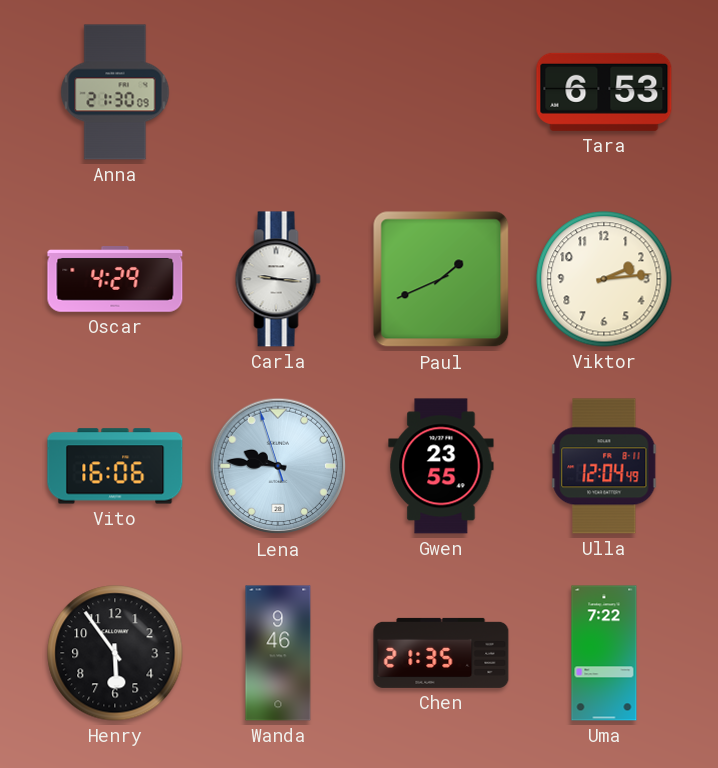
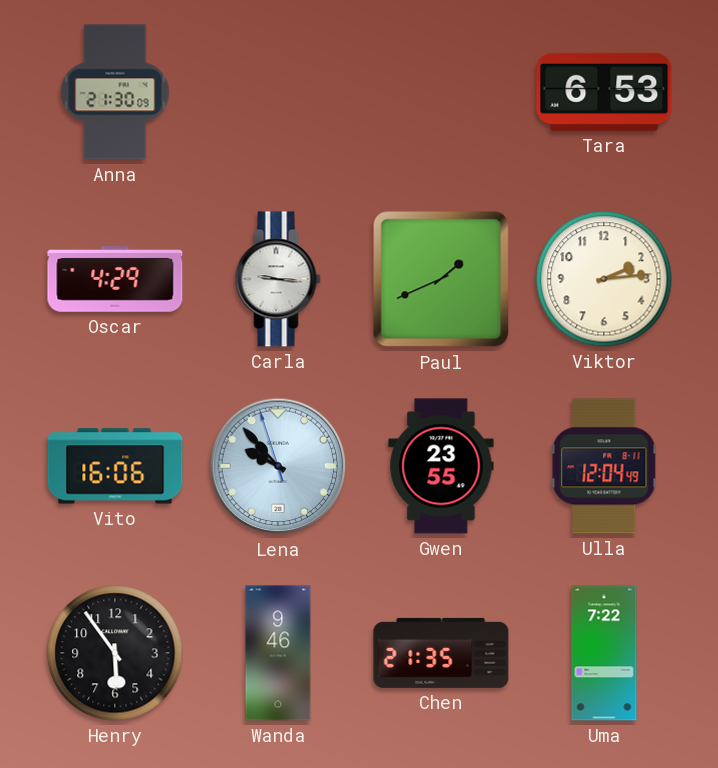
Lena: 9:45 -> 9:52
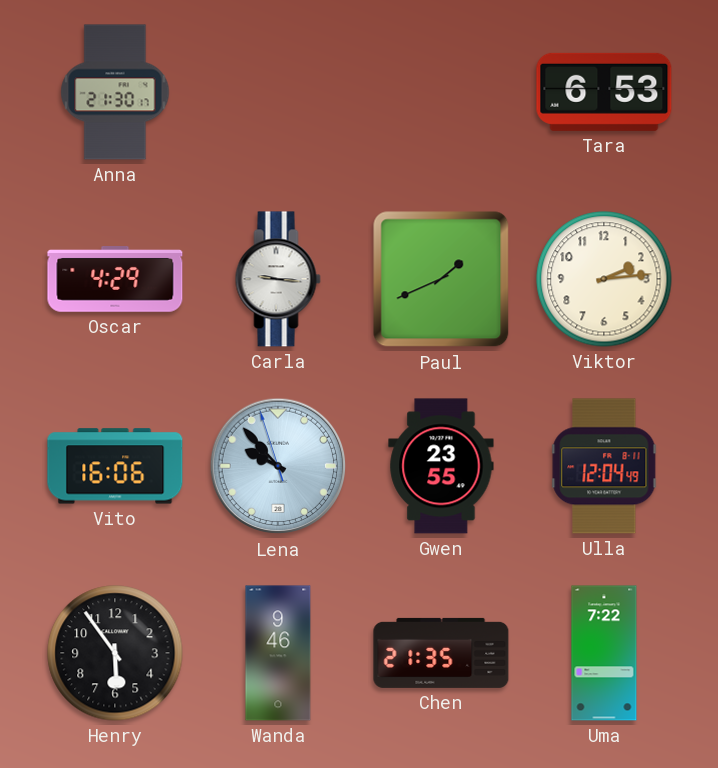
Anna: 21:30:09 -> 21:30:17
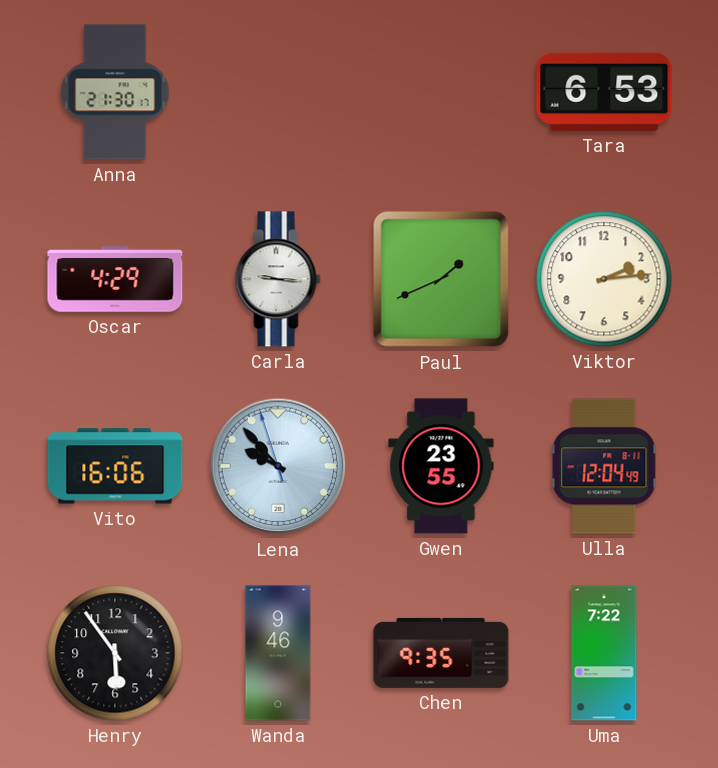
Chen: 21:35 -> 9:35
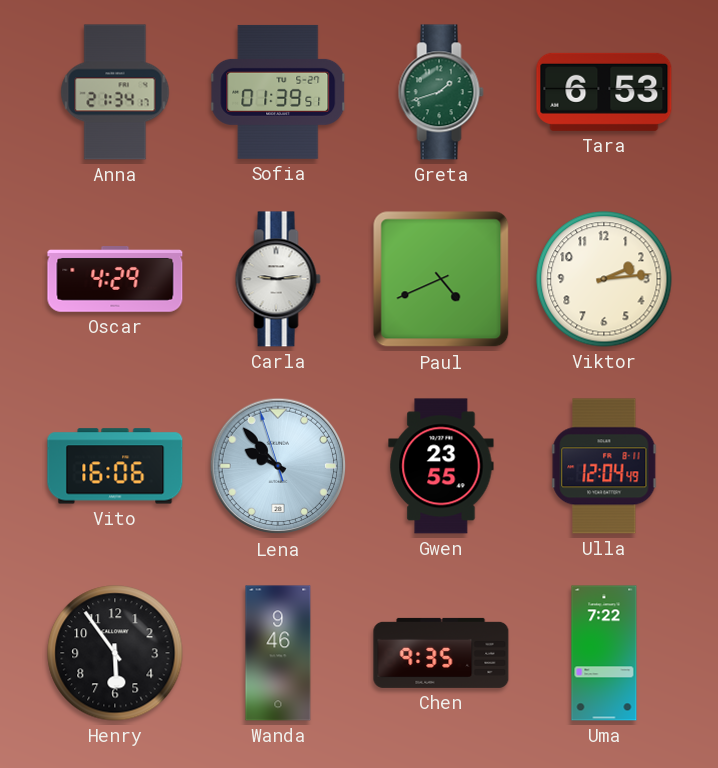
Anna: 21:30 -> 21:34
Sofia: none -> 01:39
Greta: none -> 1:42
Carla: 9:16 -> 9:14
Paul: 1:41 -> 4:41
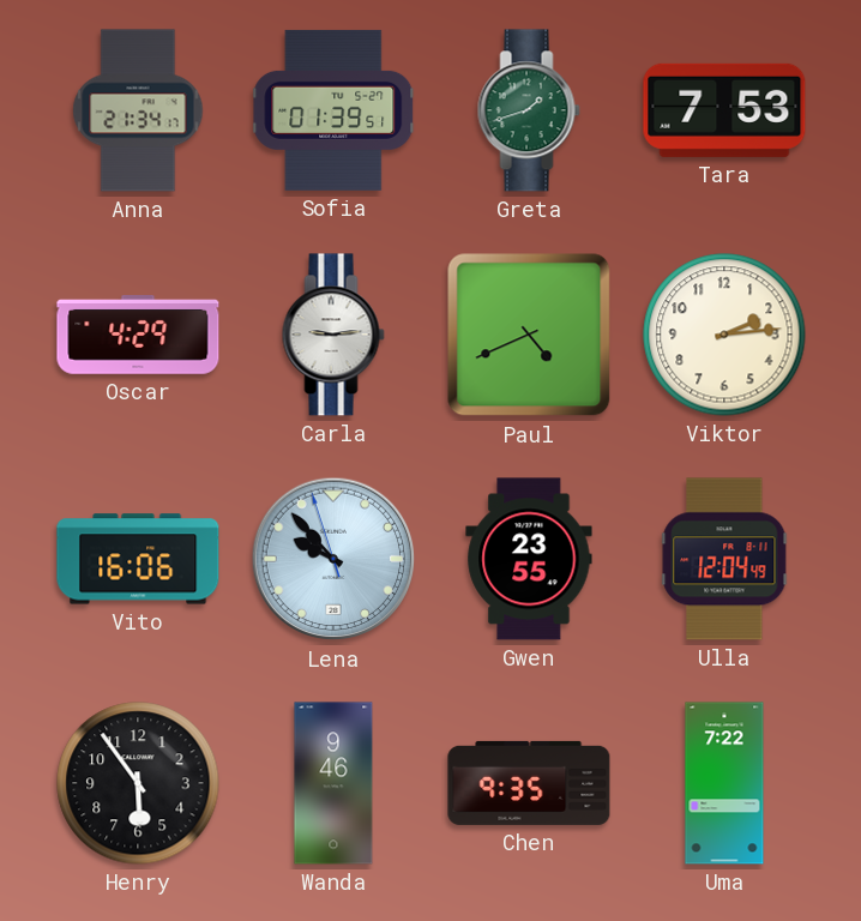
Tara: 6:53 -> 7:53
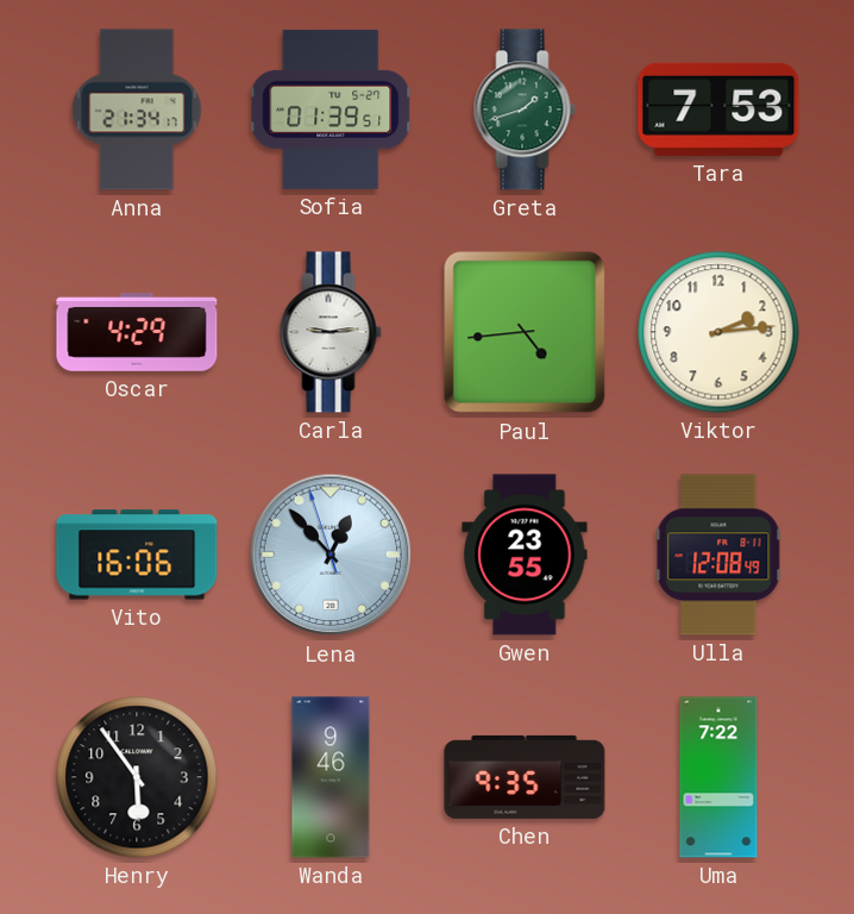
Paul: 4:41 -> 4:44
Lena: 9:52 -> 12:52
Ulla: 12:04 -> 12:08
